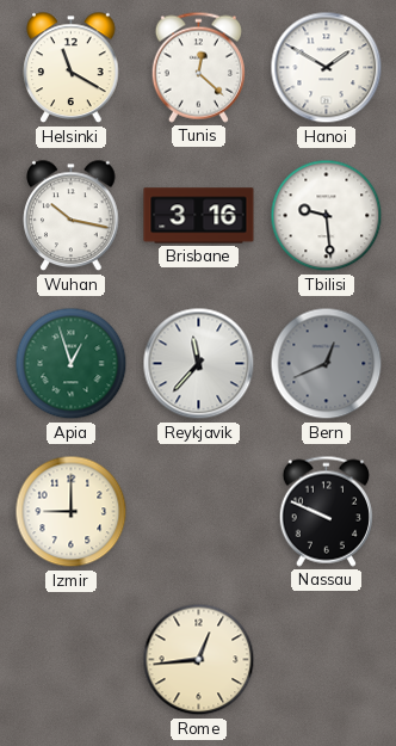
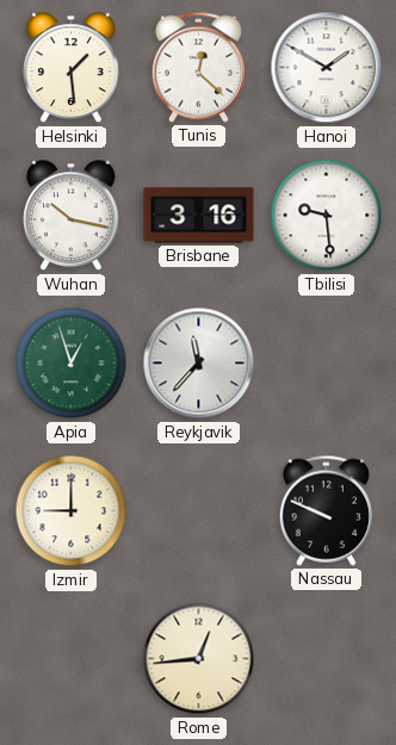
Helsinki: 11:20 -> 1:29
Bern: 12:41 -> none
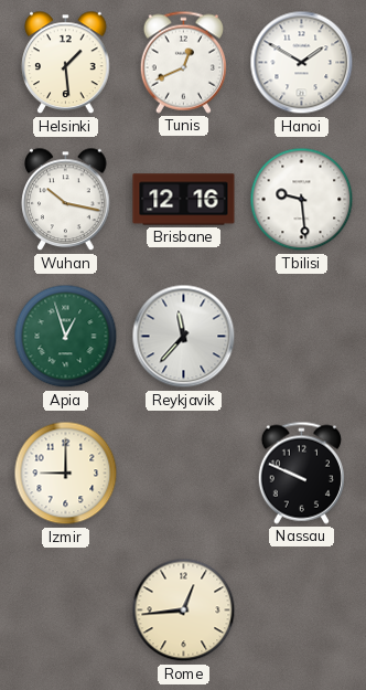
Tunis: 12:22 -> 12:41
Brisbane: 3:16 -> 12:16
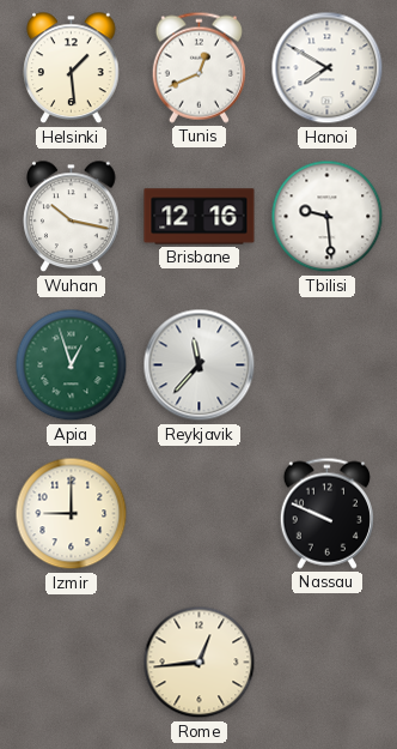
Hanoi: 1:50 -> 7:50
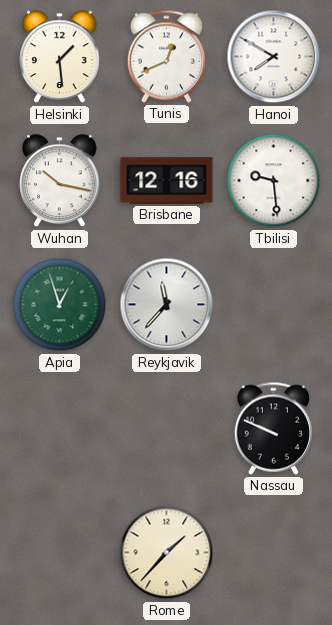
Izmir: 9:00 -> none
Rome: 12:44 -> 1:37
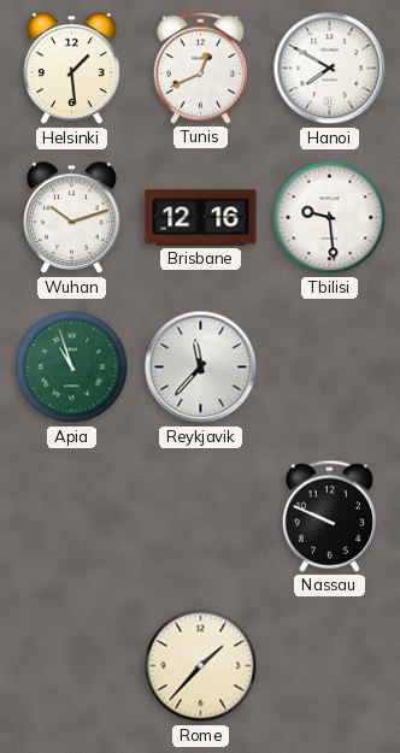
Wuhan: 10:17 -> 10:12
Apia: 12:57 -> 10:57
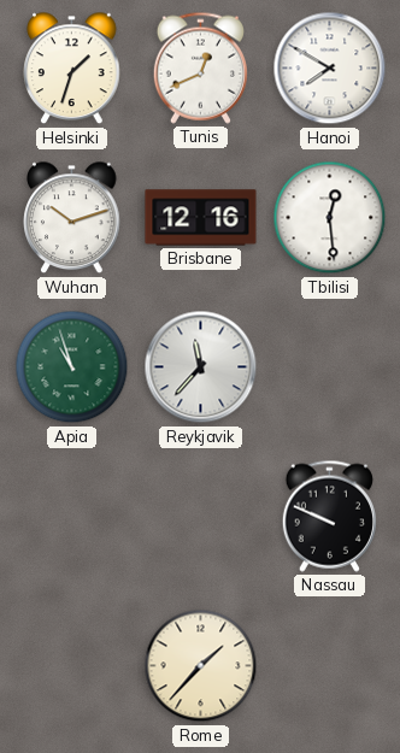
Helsinki: 1:29 -> 1:33
Tbilisi: 9:29 -> 12:29
